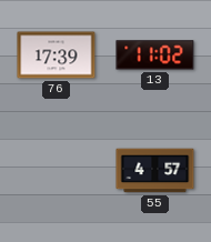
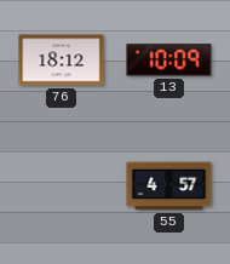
76: 17:39 -> 18:12
13: 11:02 -> 10:09
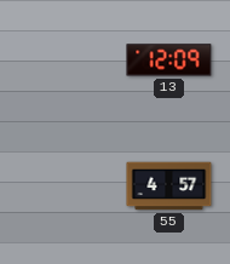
76: 18:12 -> none
13: 10:09 -> 12:09
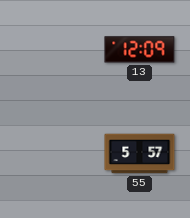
55: 4:57 -> 5:57
